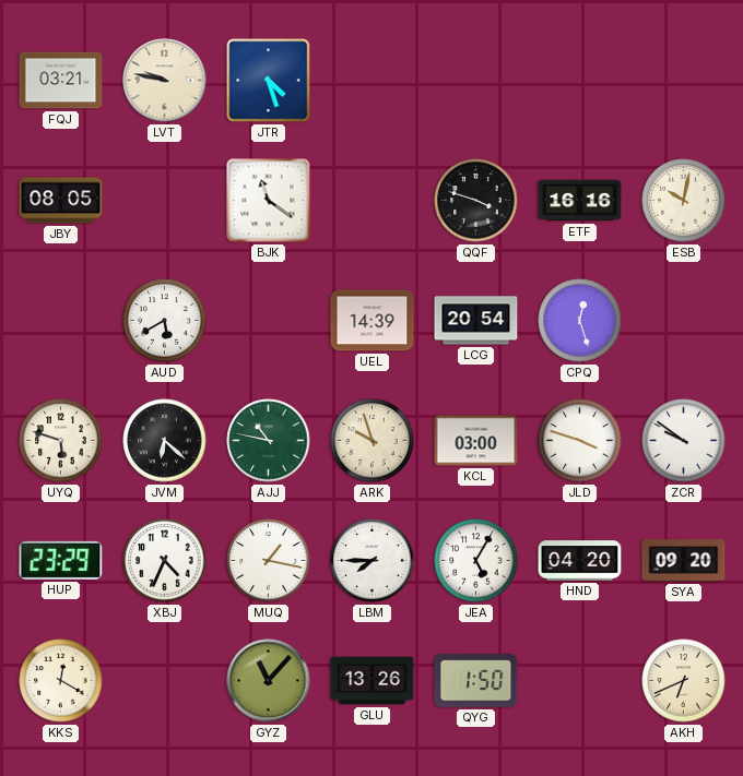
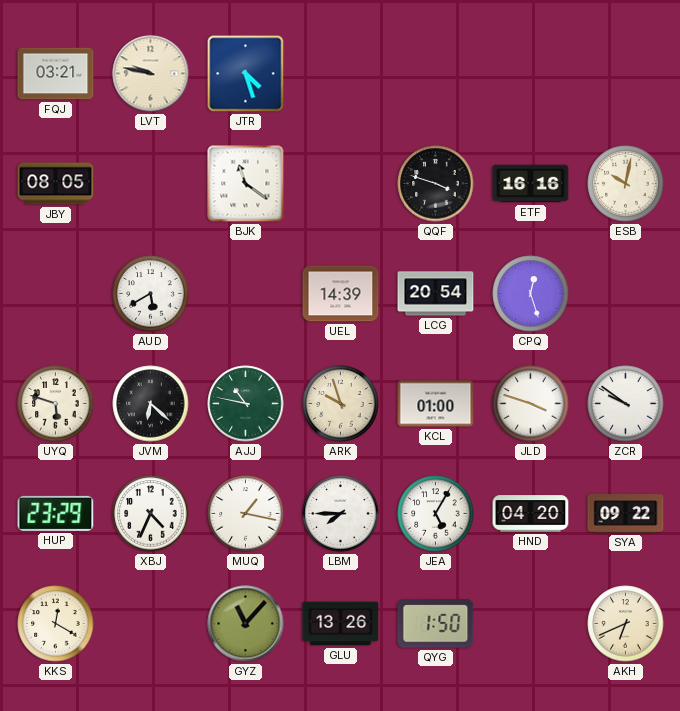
KCL: 03:00 -> 01:00
SYA: 09:20 -> 09:22
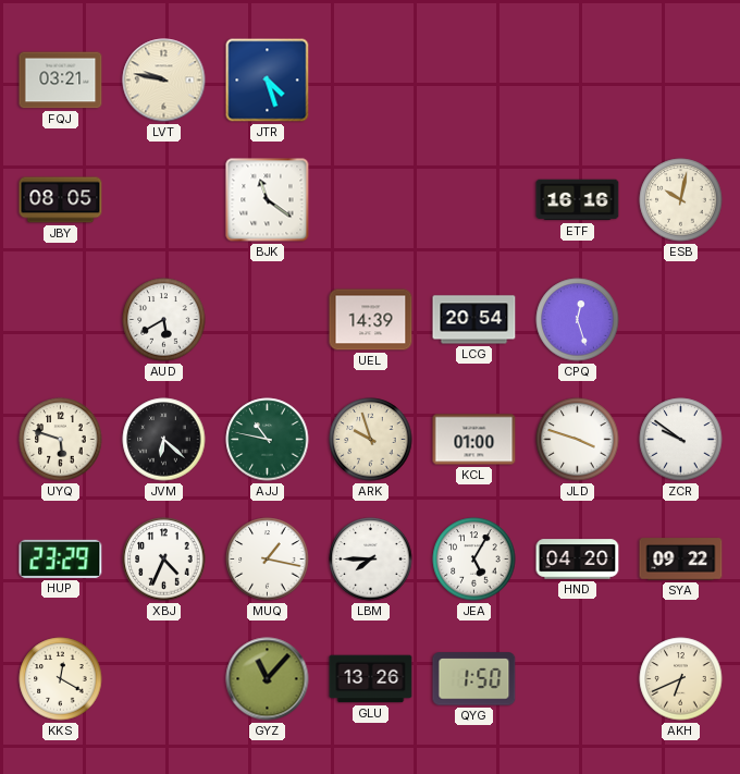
QQF: 3:48 -> none
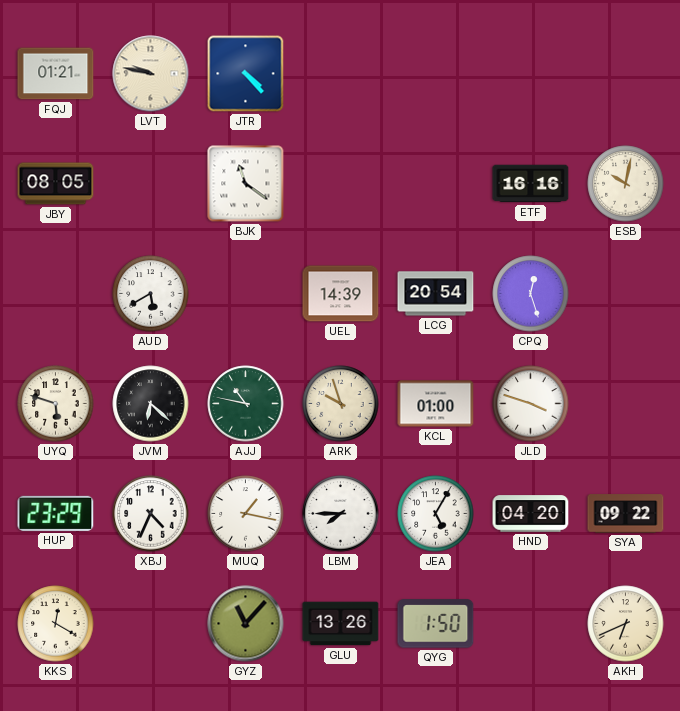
FQJ: 03:21 -> 01:21
JTR: 4:27 -> 4:23
ZCR: 9:51 -> none
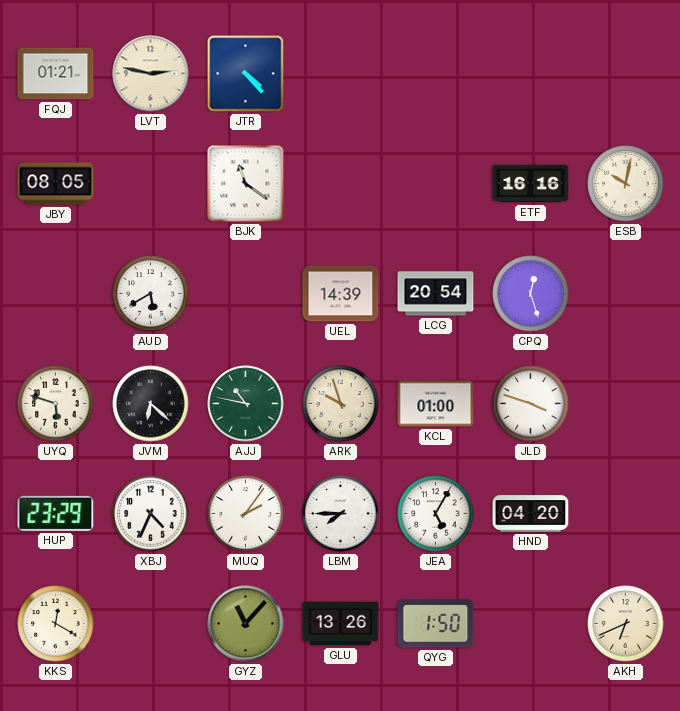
LVT: 9:47 -> 2:47
MUQ: 1:17 -> 2:06
SYA: 09:22 -> none
